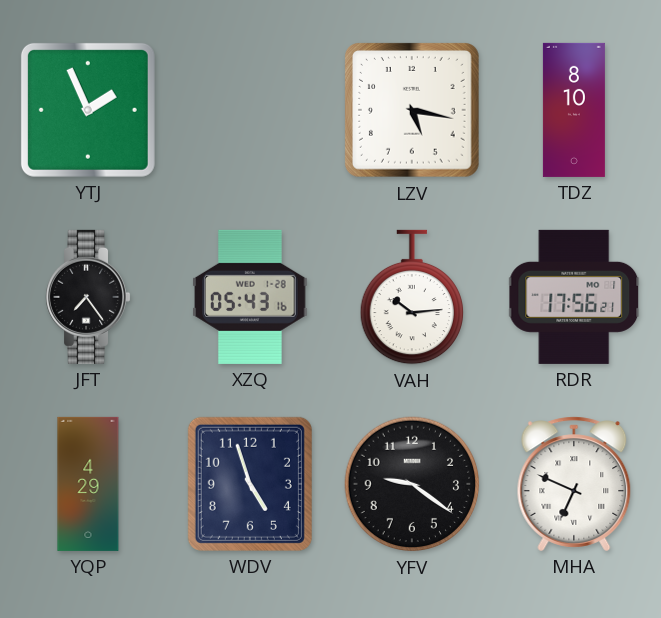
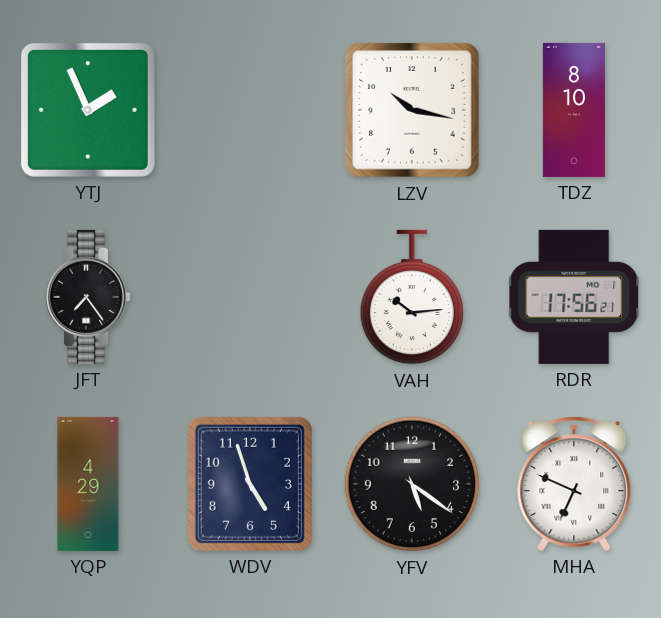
LZV: 5:17 -> 10:17
XZQ: 05:43 -> none
YFV: 9:21 -> 5:21
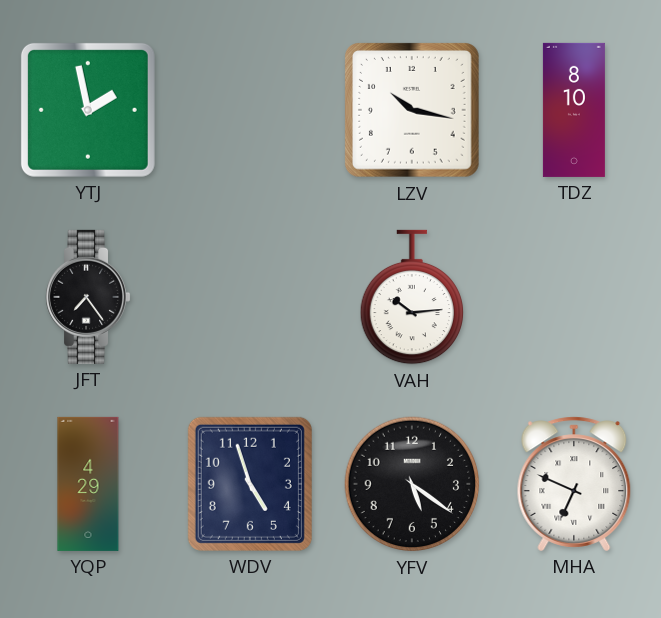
YTJ: 1:56 -> 1:58
RDR: 17:56 -> none
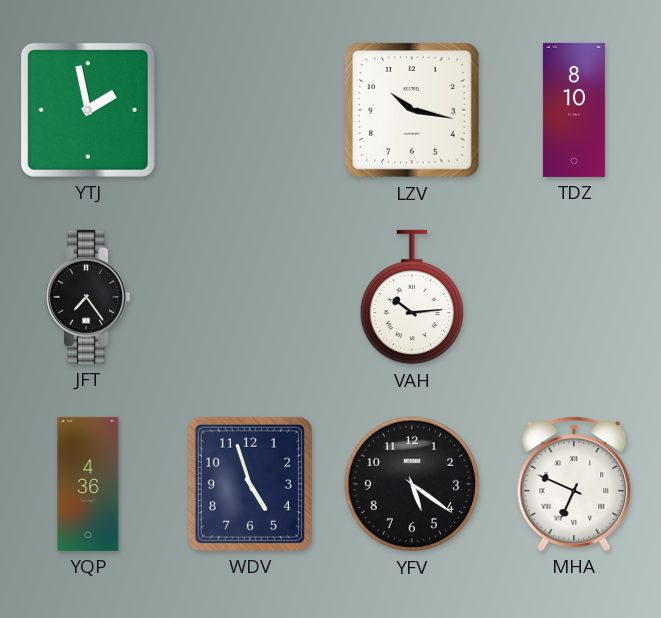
YQP: 4:29 -> 4:36
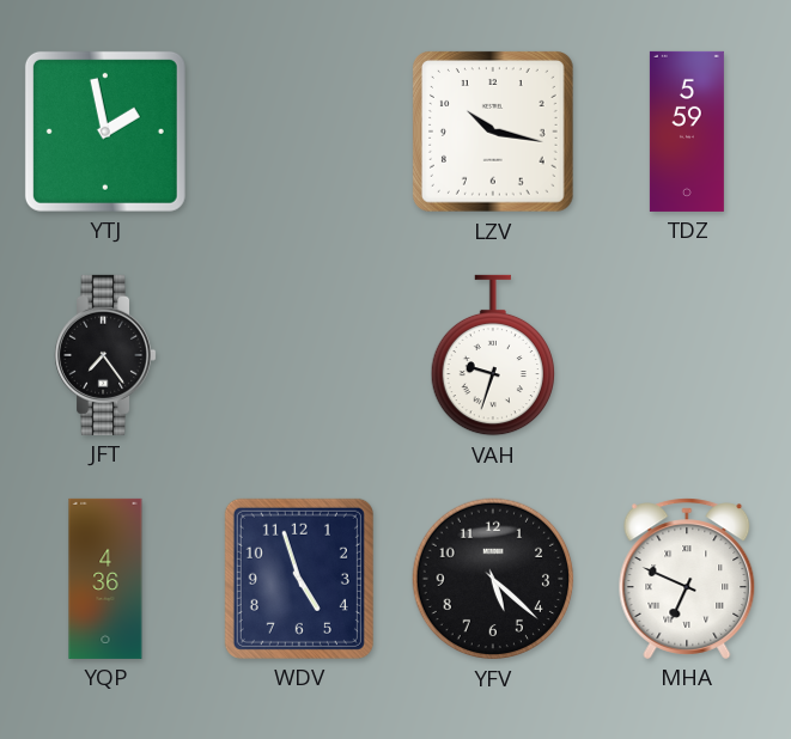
TDZ: 8:10 -> 5:59
VAH: 10:14 -> 9:33
YFV: 5:21 -> 5:22
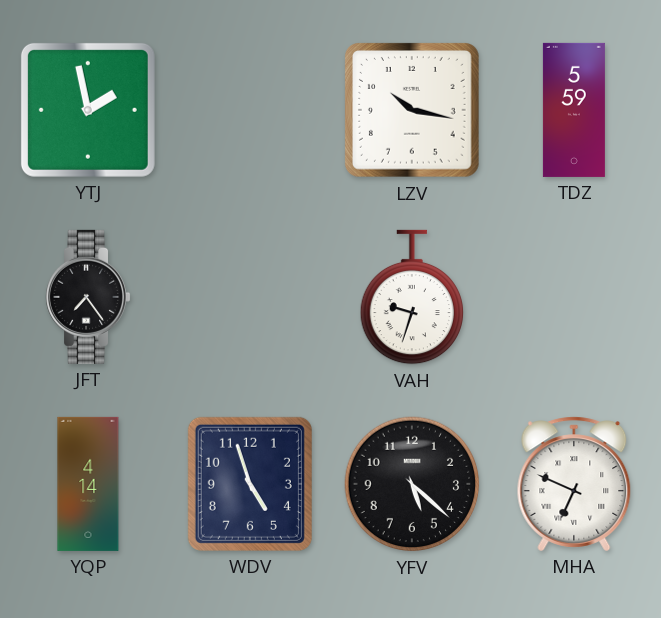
YQP: 4:36 -> 4:14
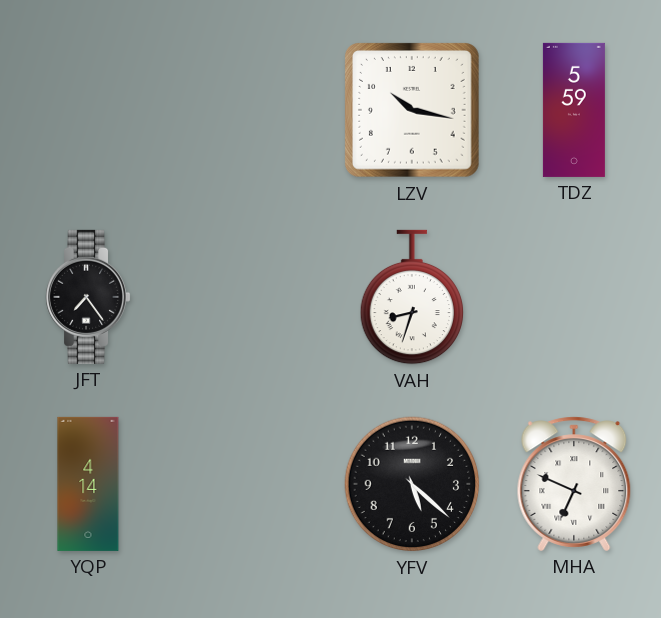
YTJ: 1:58 -> none
VAH: 9:33 -> 8:33
WDV: 4:57 -> none
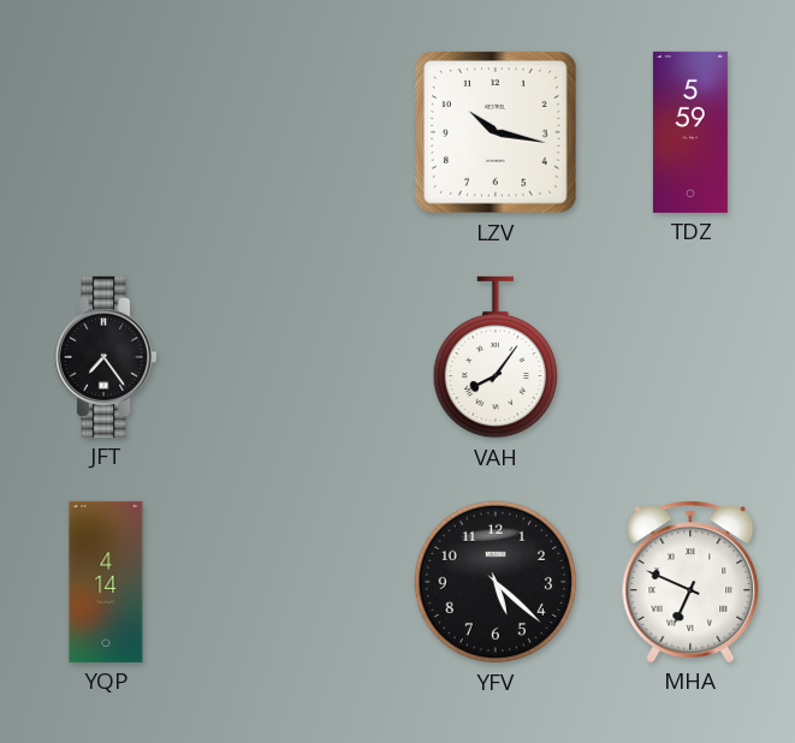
VAH: 8:33 -> 8:06
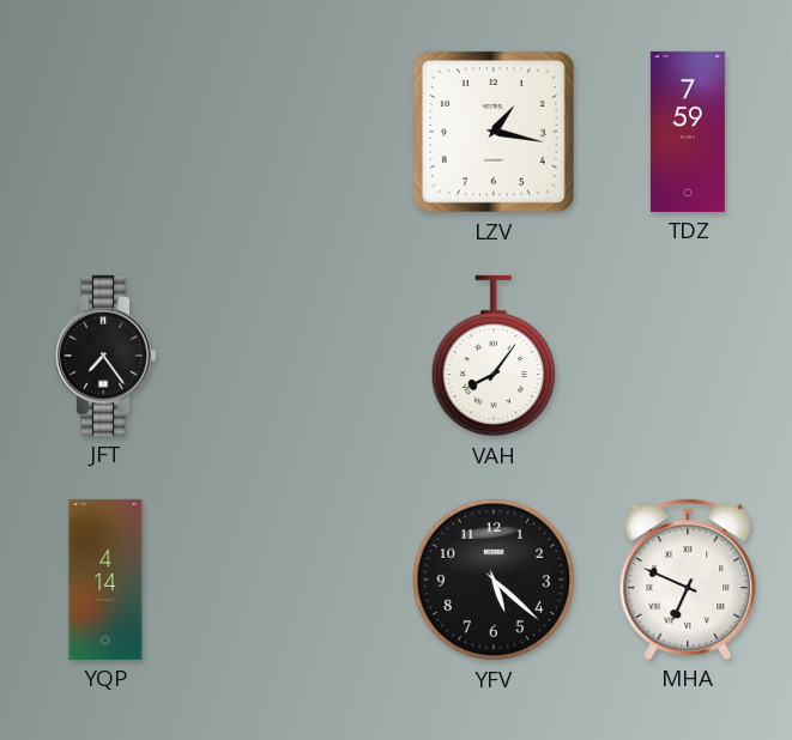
LZV: 10:17 -> 1:17
TDZ: 5:59 -> 7:59
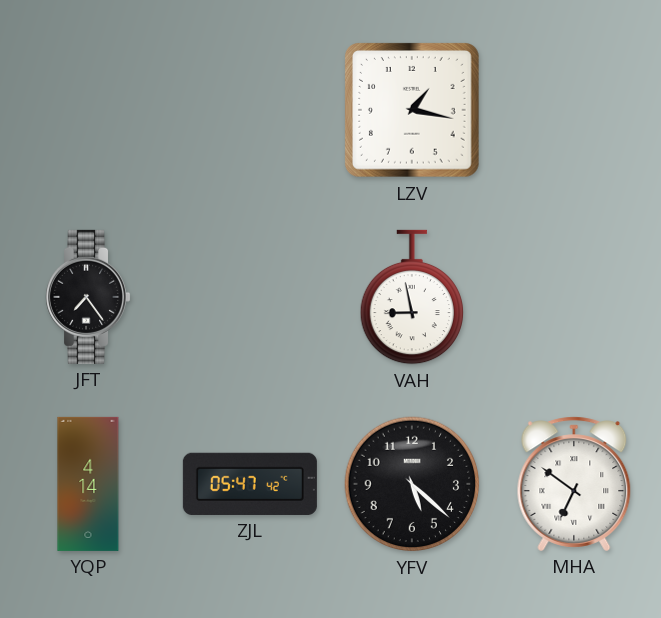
TDZ: 7:59 -> none
VAH: 8:06 -> 8:58
ZJL: none -> 05:47
MHA: 6:49 -> 6:51
